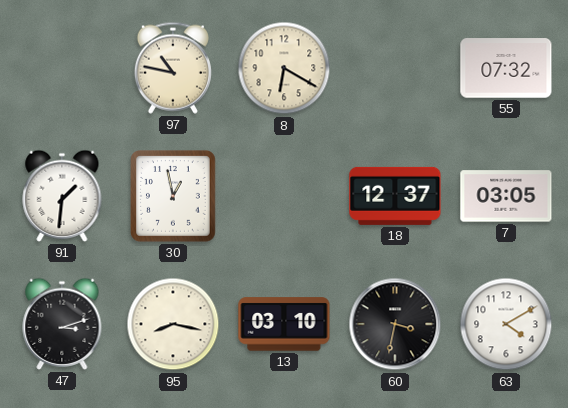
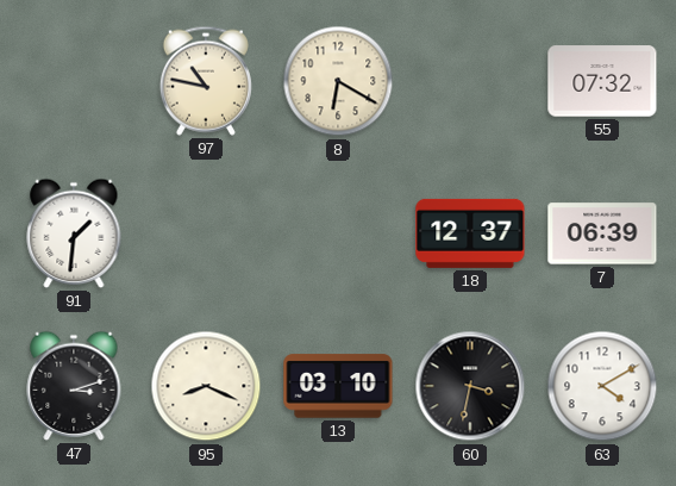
30: 12:58 -> none
7: 03:05 -> 06:39
95: 8:17 -> 8:19
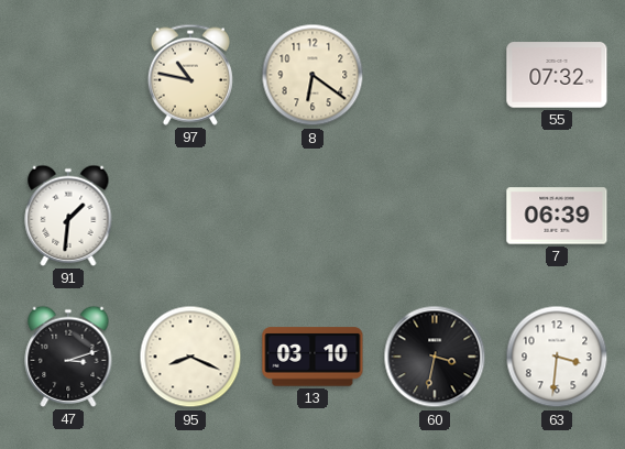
8: 6:20 -> 6:21
18: 12:37 -> none
63: 4:10 -> 3:31
